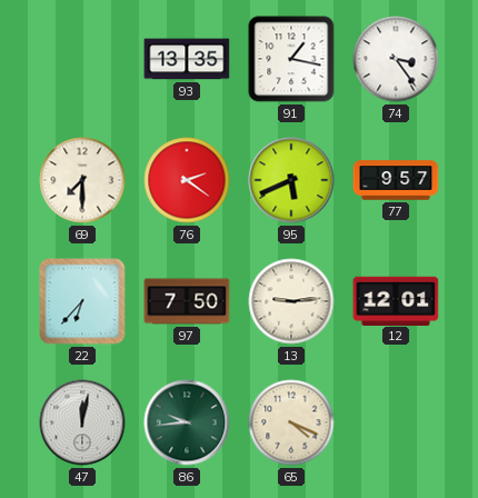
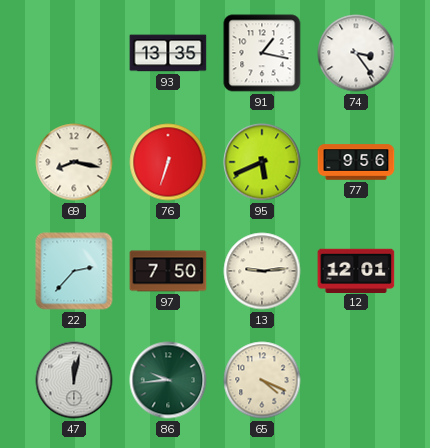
69: 7:30 -> 8:17
76: 2:21 -> 6:33
77: 9:57 -> 9:56
22: 6:37 -> 2:37
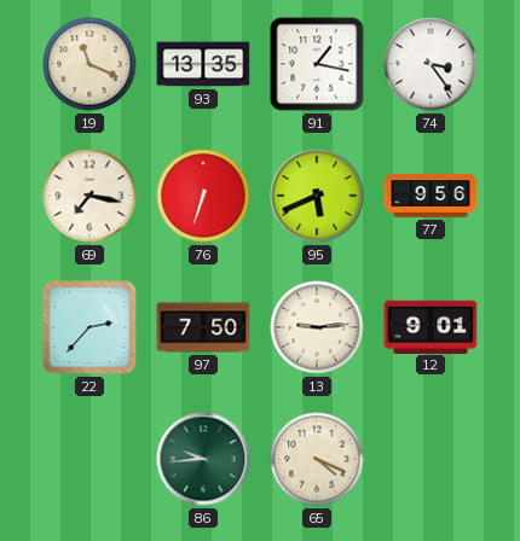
19: none -> 11:19
69: 8:17 -> 7:17
12: 12:01 -> 9:01
47: 12:02 -> none
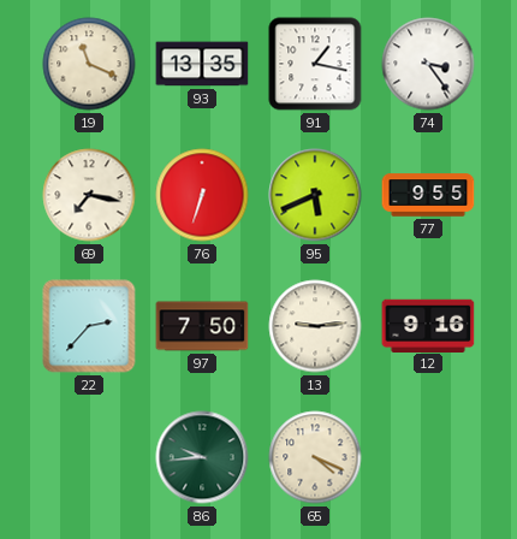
77: 9:56 -> 9:55
12: 9:01 -> 9:16
